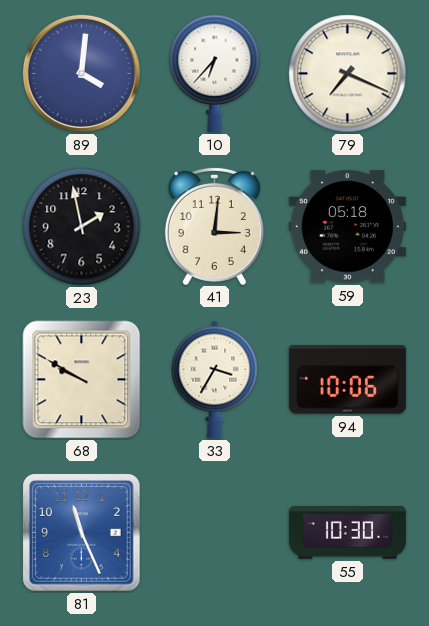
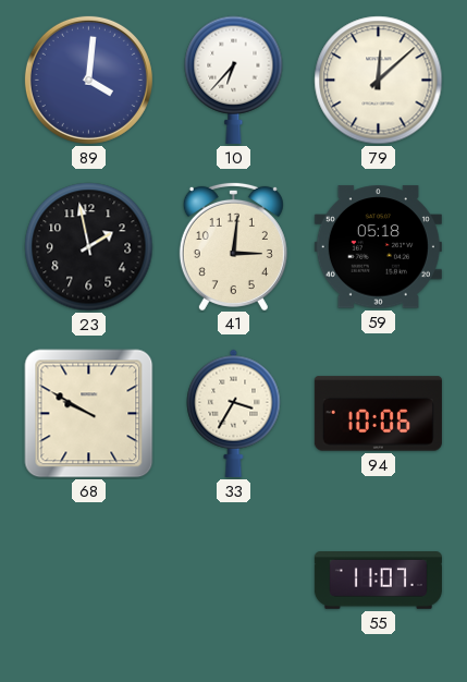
79: 7:19 -> 12:08
81: 11:26 -> none
55: 10:30 -> 11:07
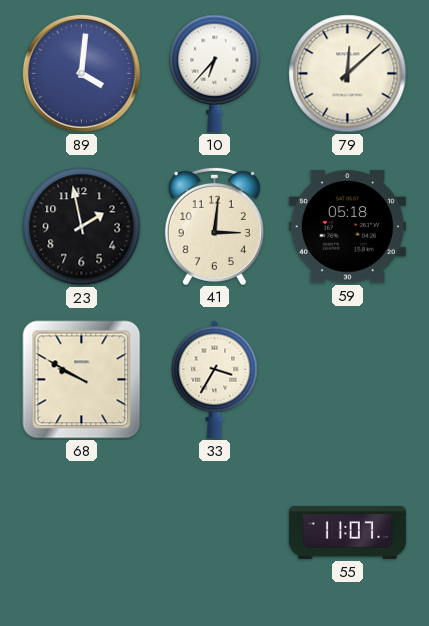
94: 10:06 -> none
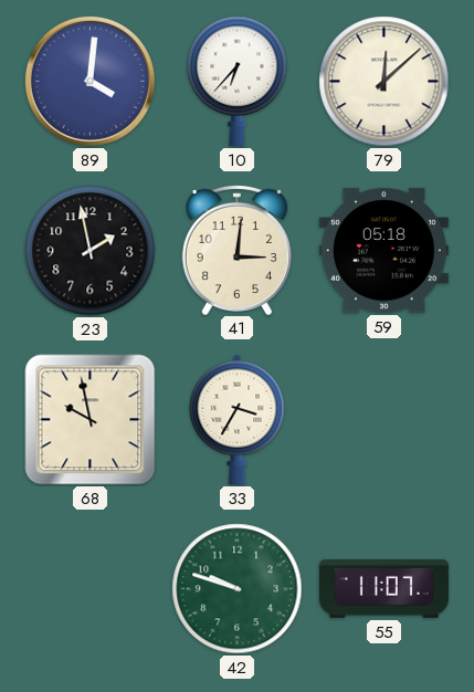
68: 9:50 -> 9:58
42: none -> 9:48
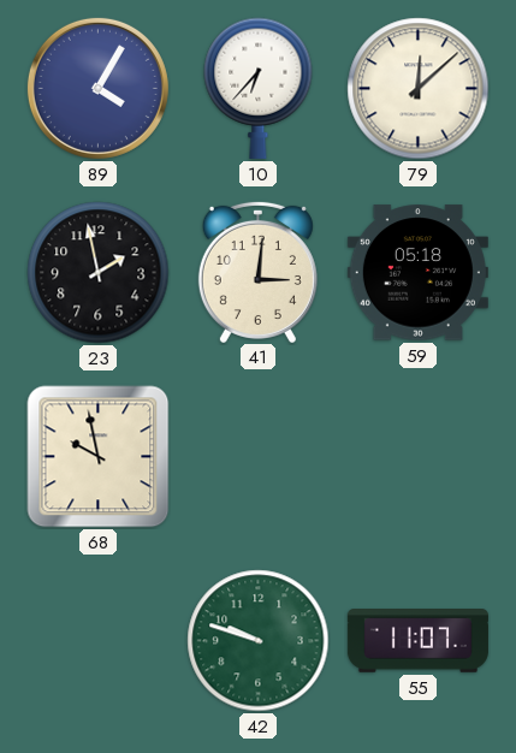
89: 4:01 -> 4:05
33: 3:35 -> none
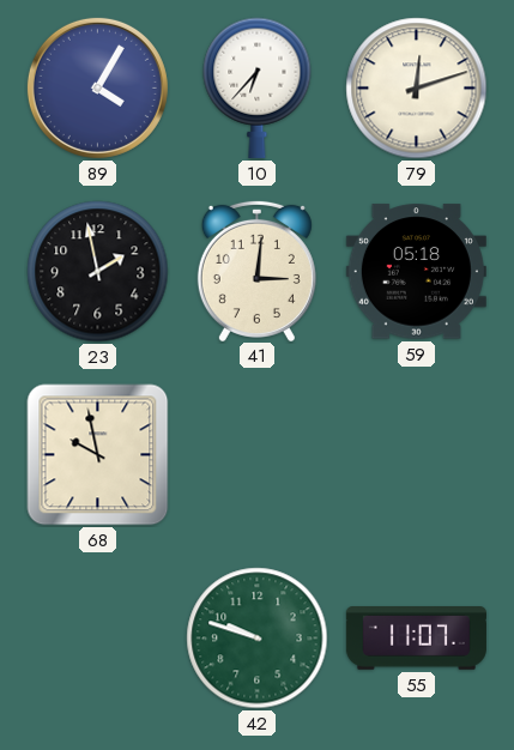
79: 12:08 -> 12:12
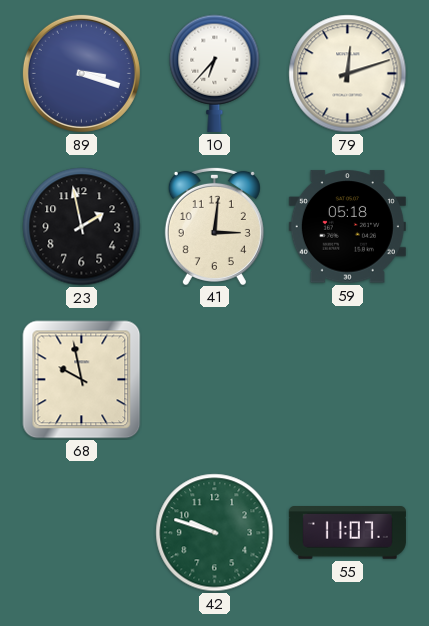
89: 4:05 -> 3:18
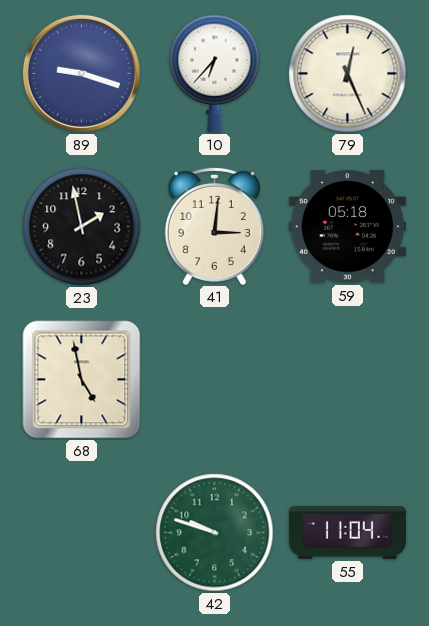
89: 3:18 -> 9:18
79: 12:12 -> 12:26
68: 9:58 -> 4:58
55: 11:07 -> 11:04
